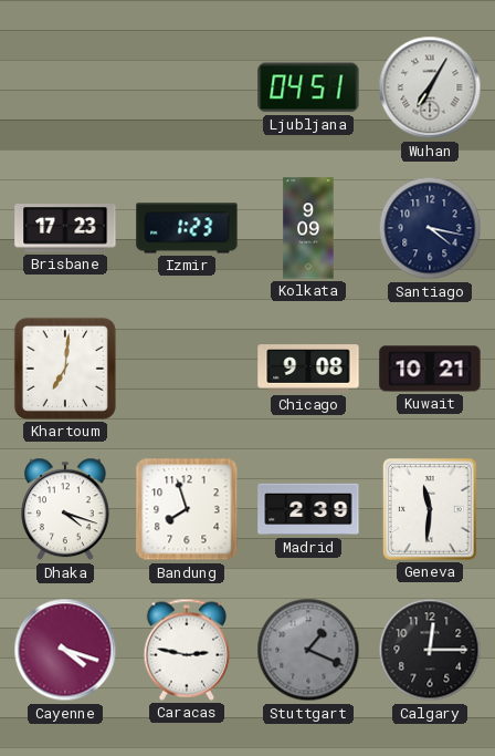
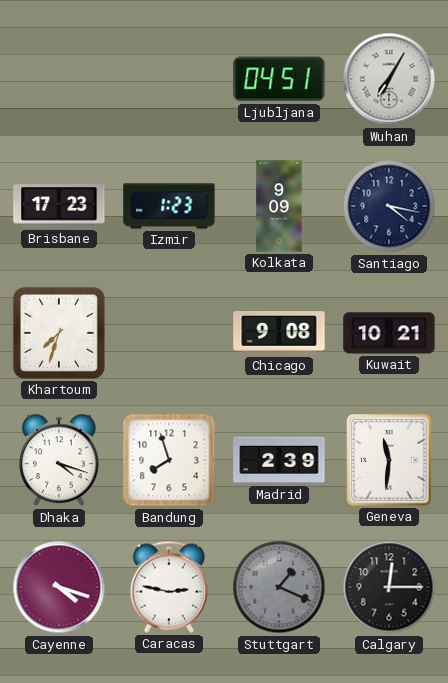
Khartoum: 7:01 -> 7:33
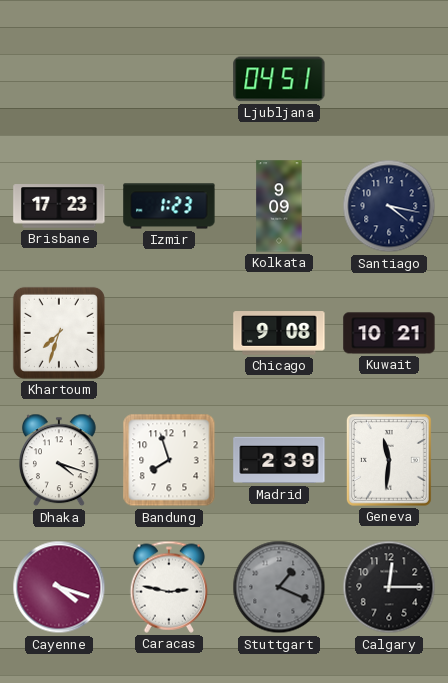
Wuhan: 7:05 -> none
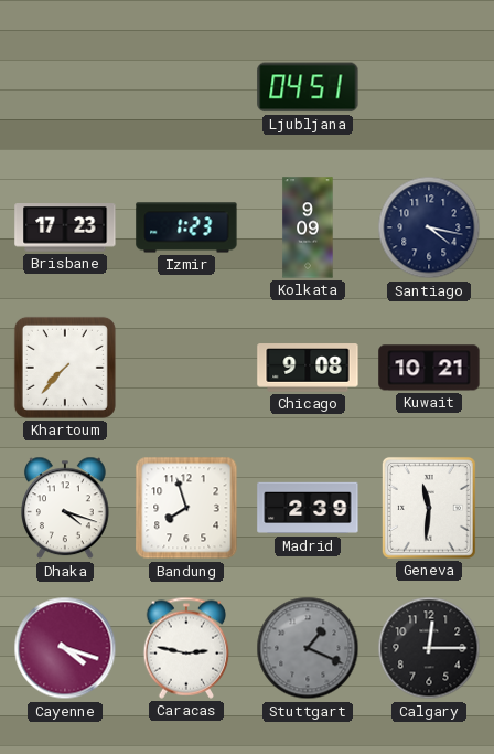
Khartoum: 7:33 -> 7:37
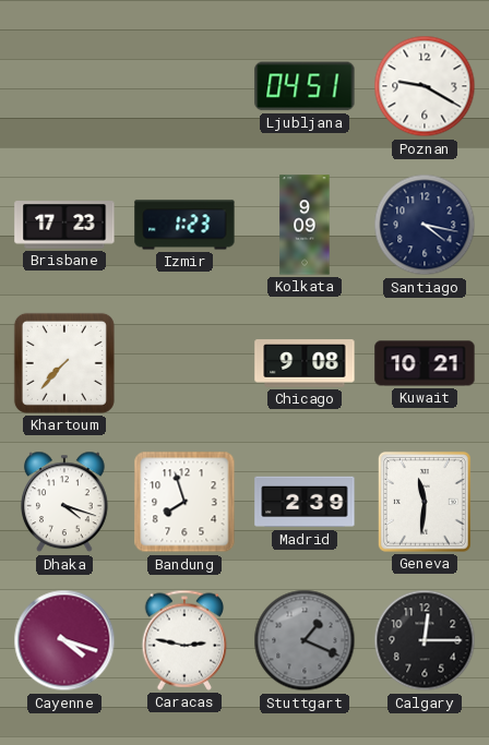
Poznan: none -> 9:20
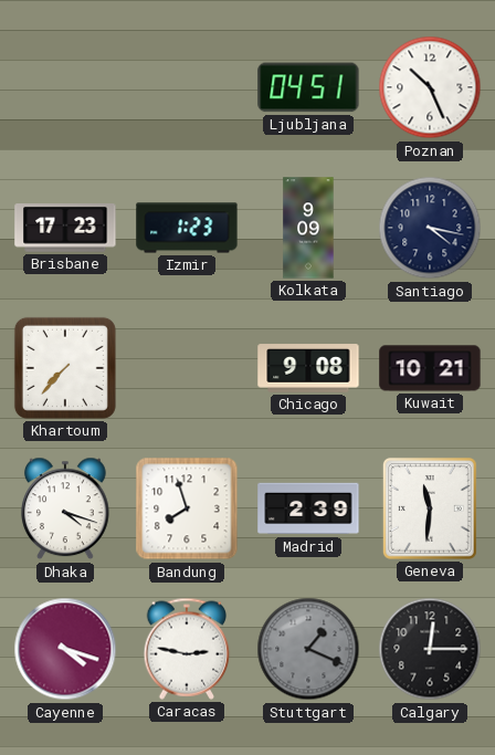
Poznan: 9:20 -> 10:26
